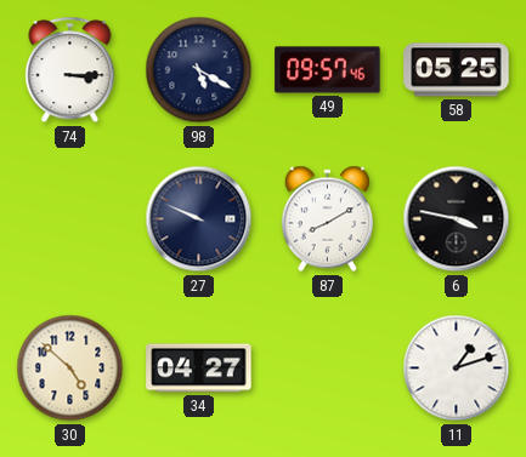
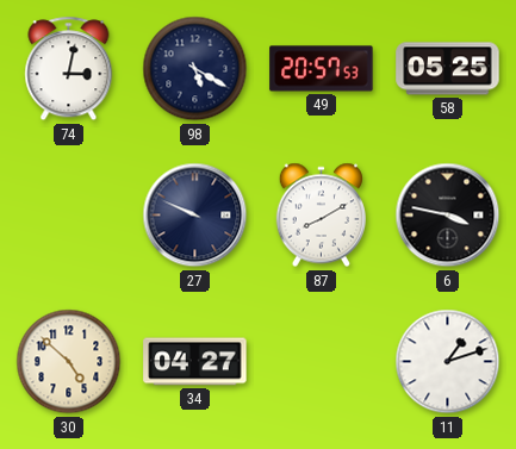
74: 3:15 -> 3:02
49: 09:57 -> 20:57
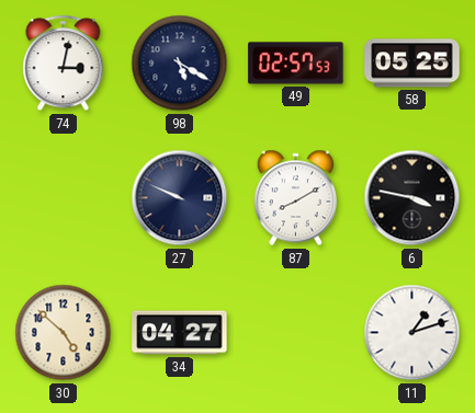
49: 20:57 -> 02:57
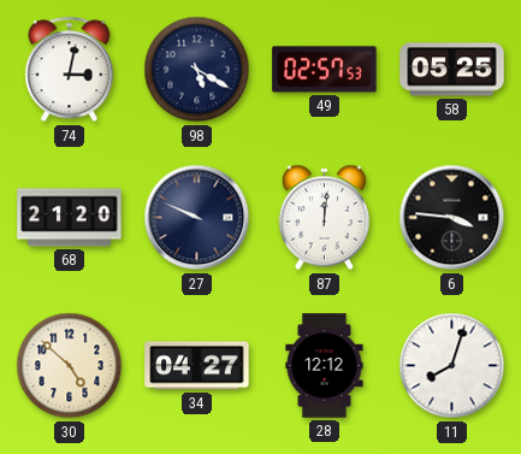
68: none -> 21:20
87: 8:10 -> 12:01
6: 3:47 -> 3:46
28: none -> 12:12
11: 1:12 -> 8:03
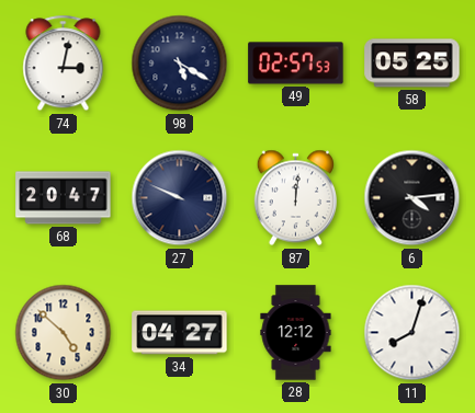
68: 21:20 -> 20:47
6: 3:46 -> 4:14
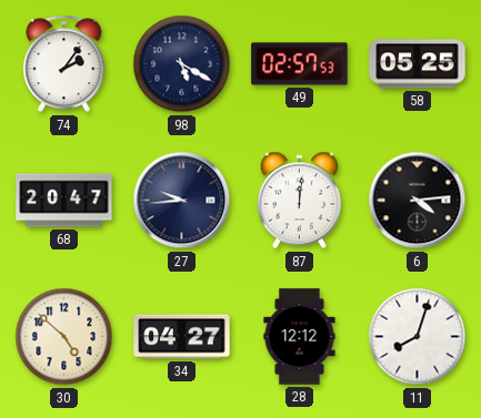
74: 3:02 -> 2:06
27: 9:49 -> 9:44
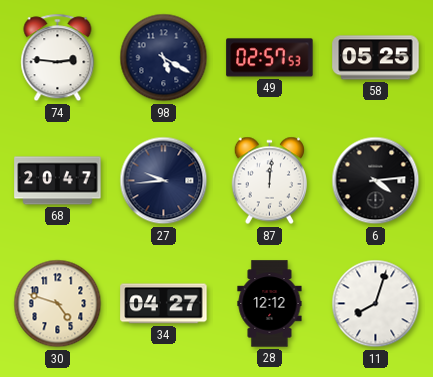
74: 2:06 -> 2:46
30: 4:52 -> 4:48
